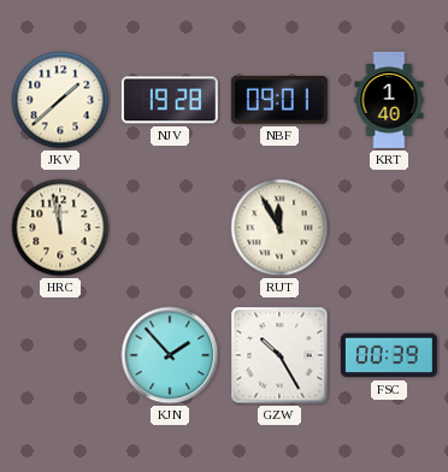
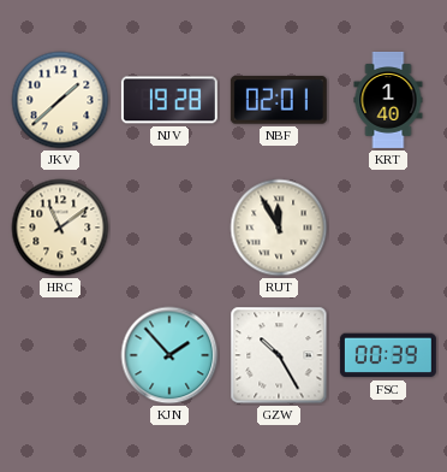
NBF: 09:01 -> 02:01
HRC: 11:58 -> 11:09
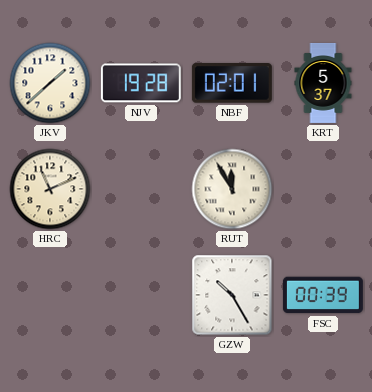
KRT: 1:40 -> 5:37
HRC: 11:09 -> 11:11
KJN: 1:53 -> none
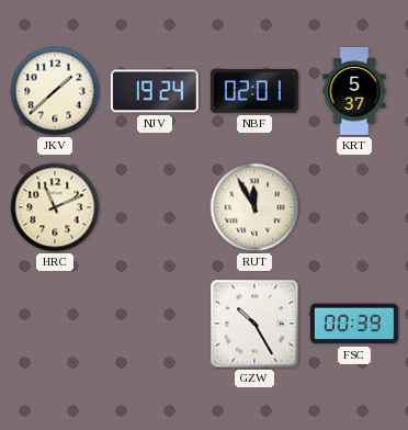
NJV: 19:28 -> 19:24
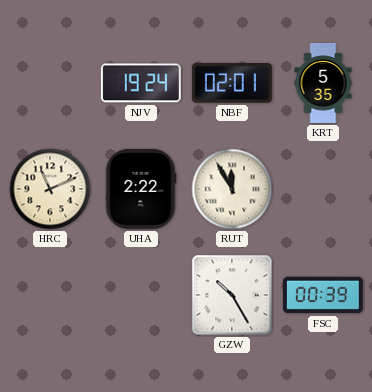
JKV: 1:38 -> none
KRT: 5:37 -> 5:35
UHA: none -> 2:22
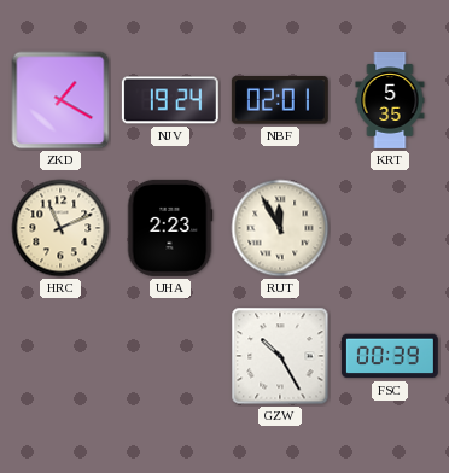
ZKD: none -> 1:20
UHA: 2:22 -> 2:23
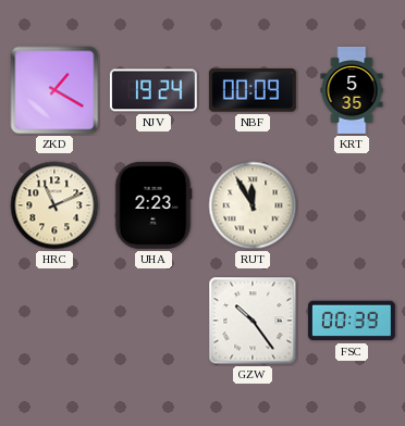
NBF: 02:01 -> 00:09
GZW: 10:25 -> 10:24
